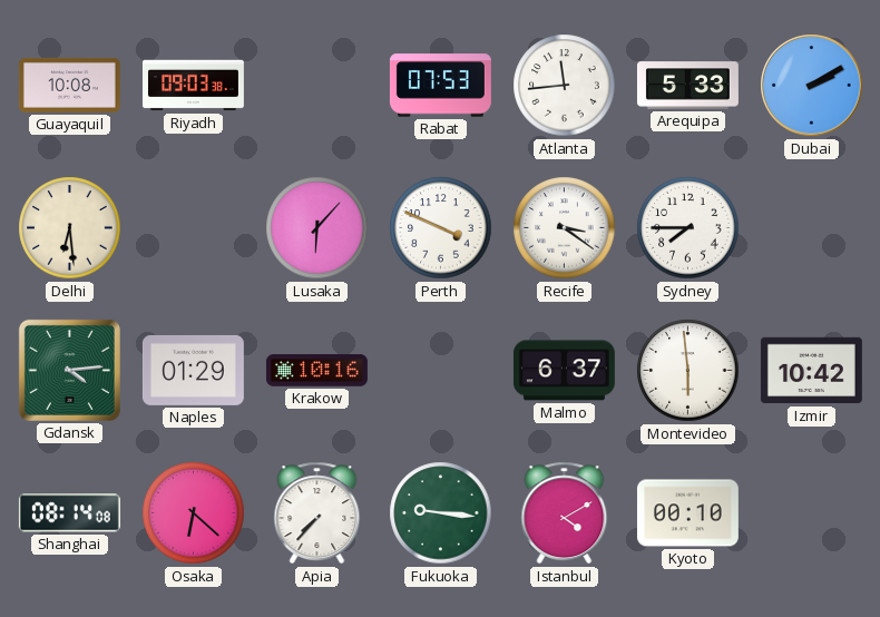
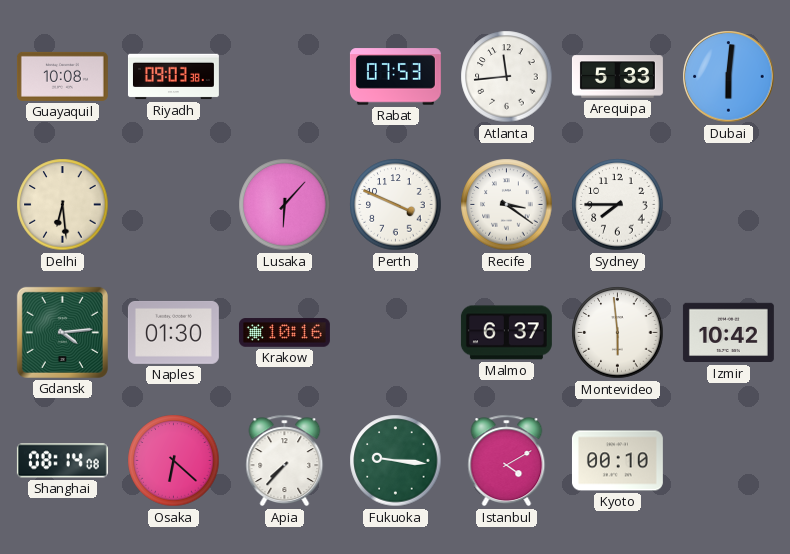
Dubai: 2:10 -> 6:01
Naples: 01:29 -> 01:30
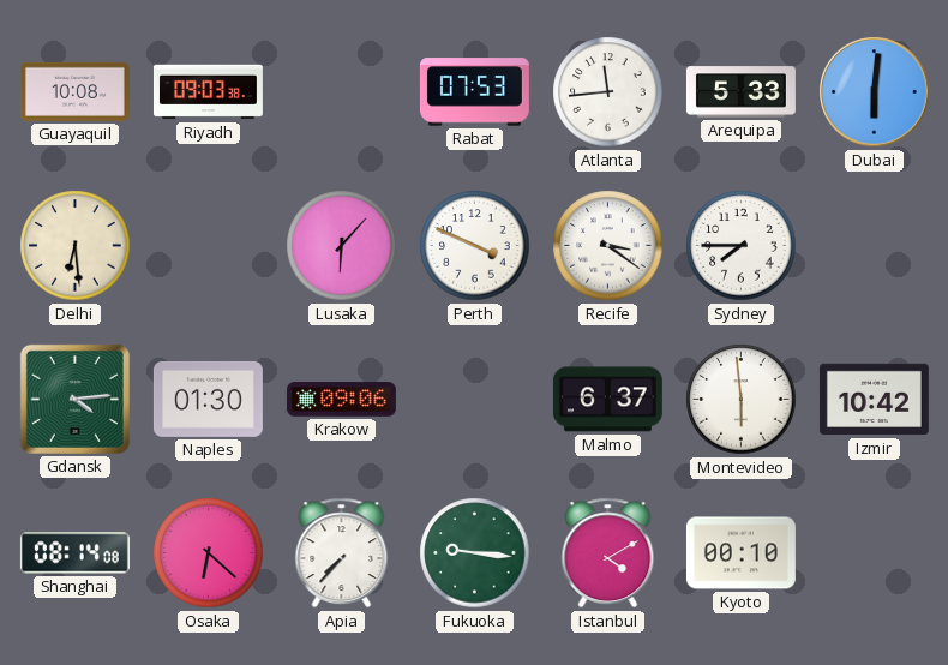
Krakow: 10:16 -> 09:06
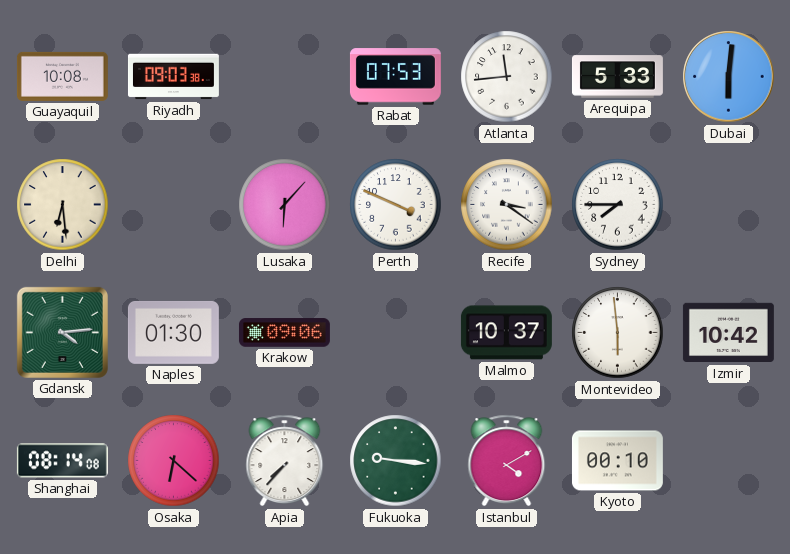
Malmo: 6:37 -> 10:37
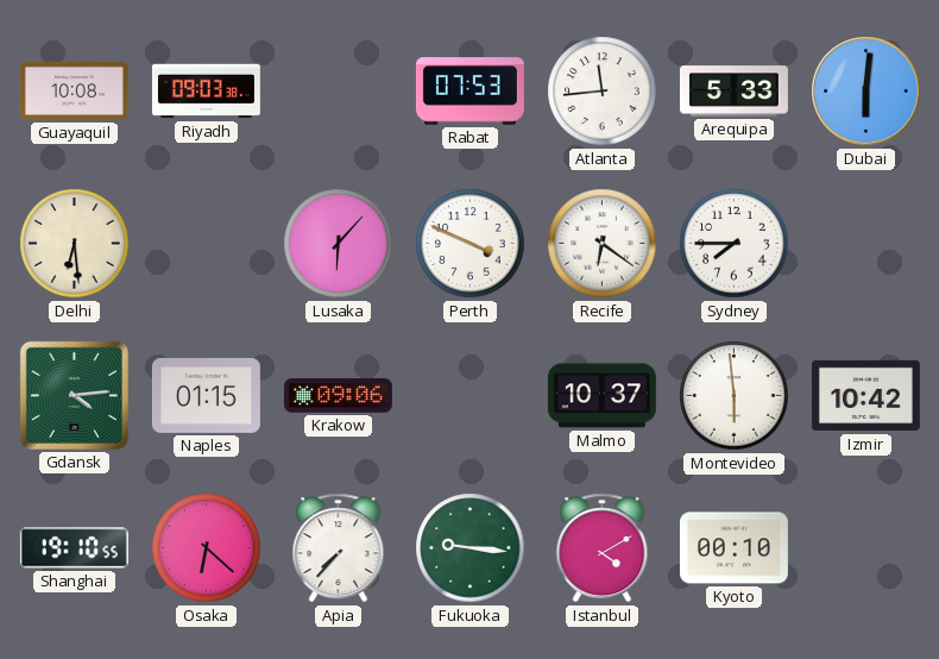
Recife: 3:21 -> 6:21
Naples: 01:30 -> 01:15
Shanghai: 08:14 -> 19:10
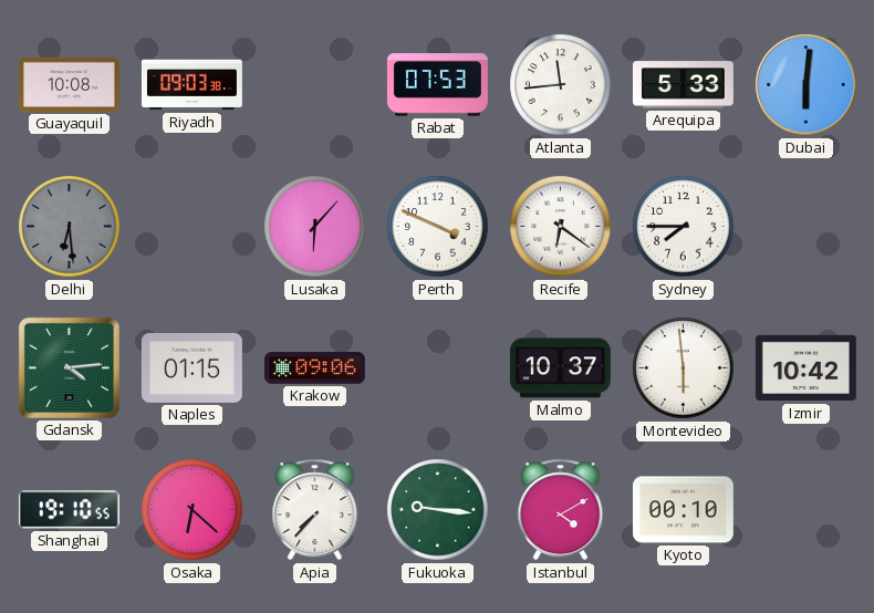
Delhi dial: cream -> grey
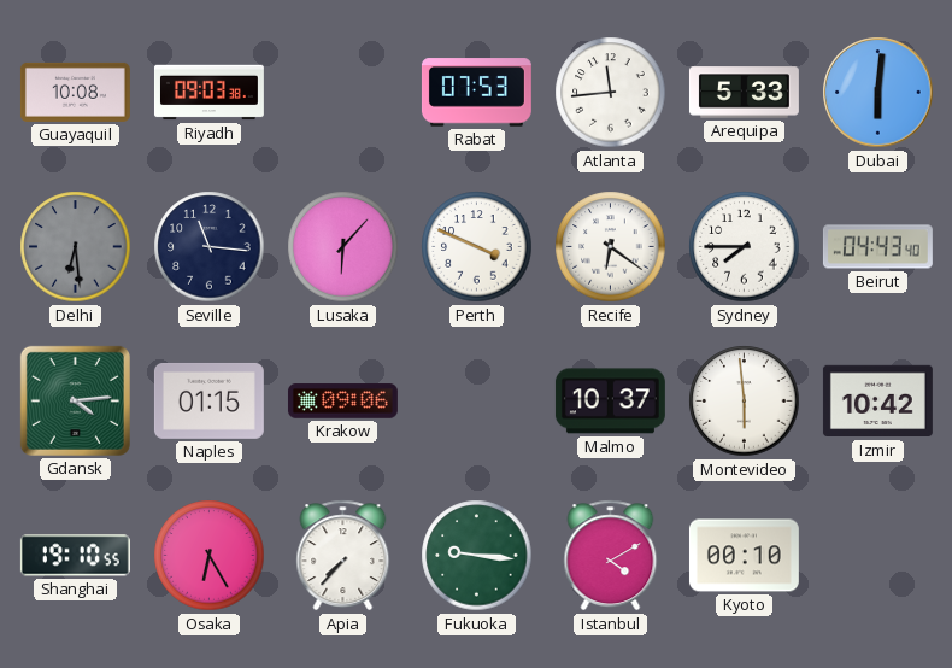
Seville: none -> 11:16
Beirut: none -> 04:43
Osaka: 6:22 -> 6:25
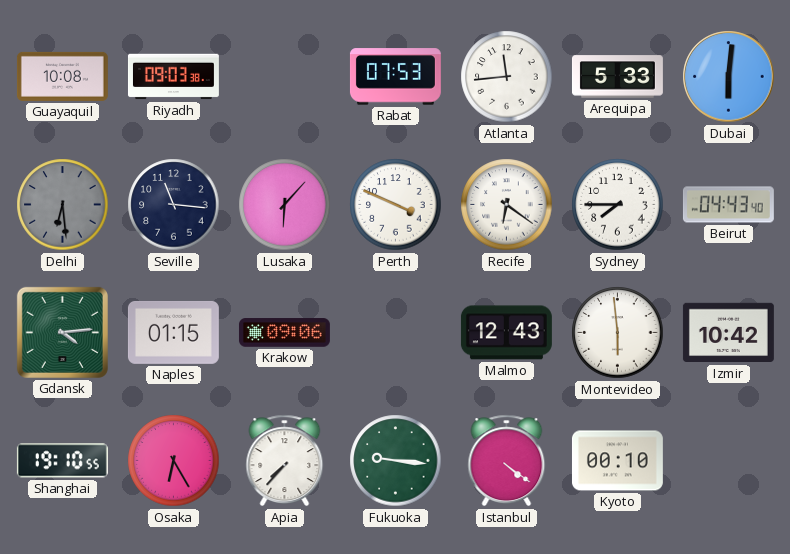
Malmo: 10:37 -> 12:43
Istanbul: 4:10 -> 4:21
